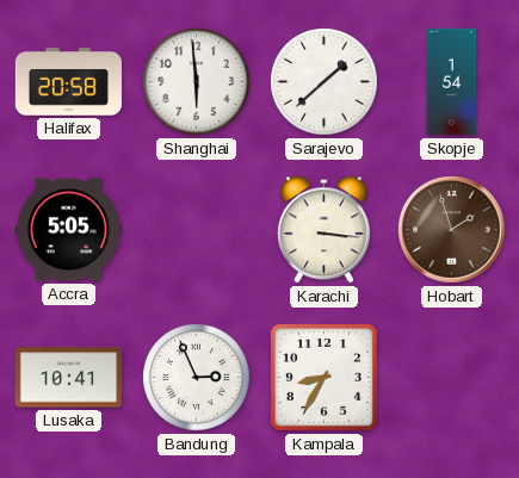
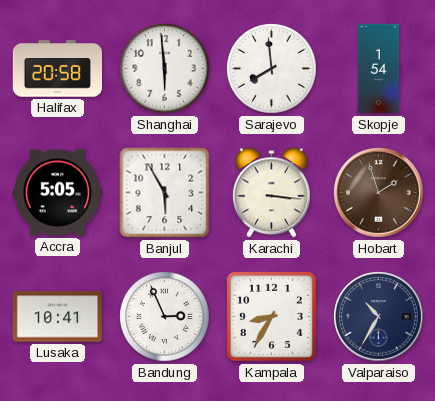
Sarajevo: 1:38 -> 7:59
Banjul: none -> 5:55
Valparaiso: none -> 10:35
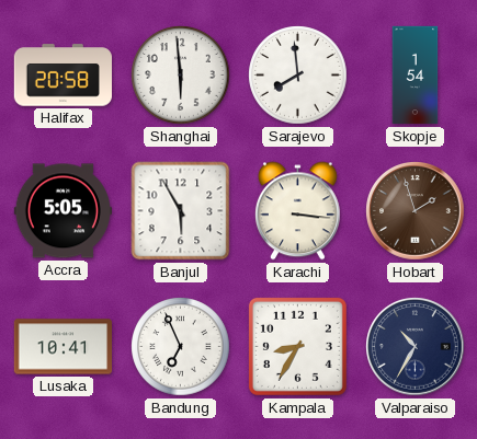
Bandung: 2:56 -> 6:56
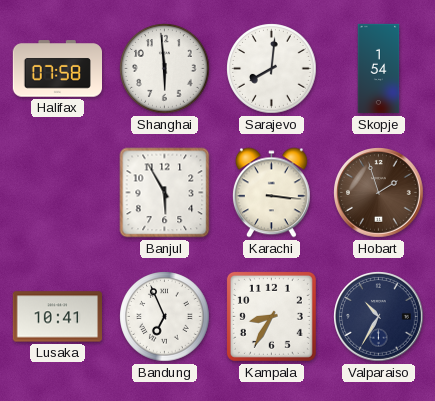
Halifax: 20:58 -> 07:58
Sarajevo: 7:59 -> 8:01
Accra: 5:05 -> none
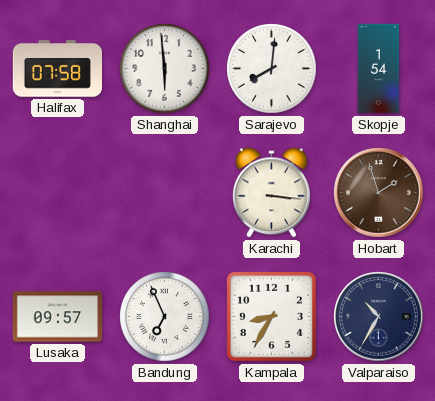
Banjul: 5:55 -> none
Lusaka: 10:41 -> 09:57
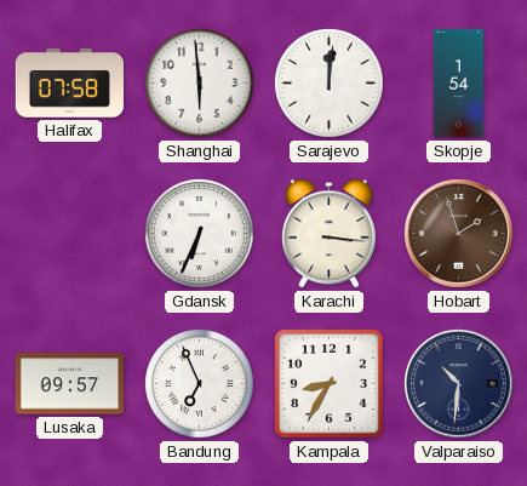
Sarajevo: 8:01 -> 12:01
Gdansk: none -> 6:34
Valparaiso: 10:35 -> 10:31
